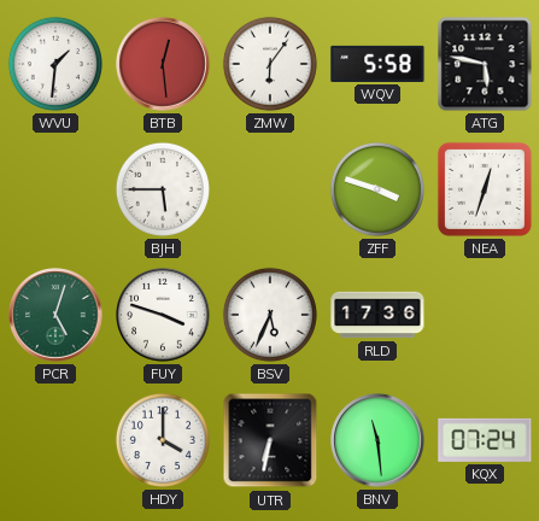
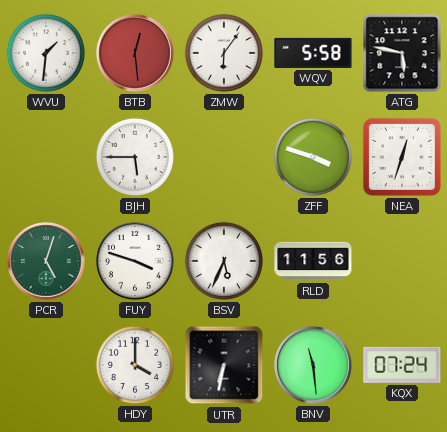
RLD: 17:36 -> 11:56
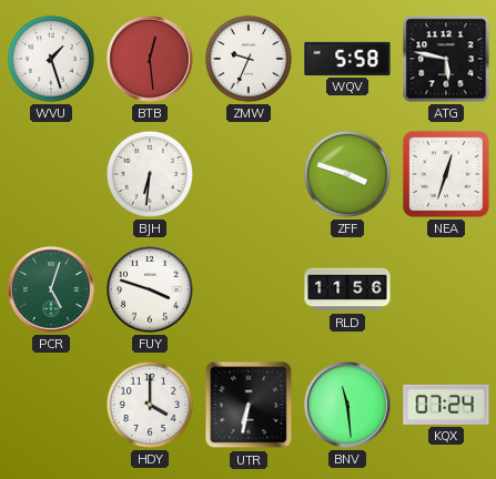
WVU: 1:31 -> 1:27
ZMW: 6:06 -> 9:34
BJH: 5:45 -> 6:31
BSV: 5:34 -> none
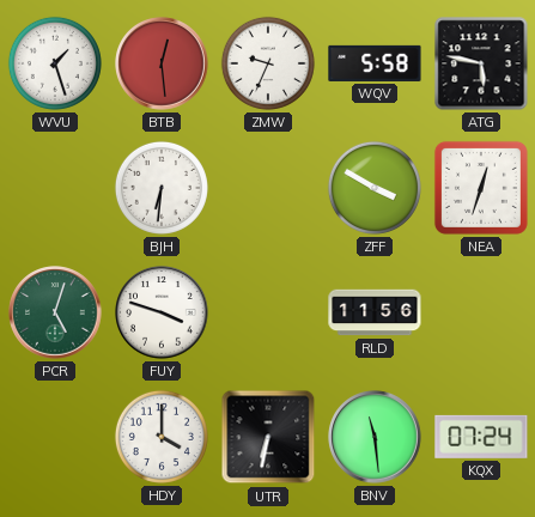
ZFF: 3:48 -> 3:50
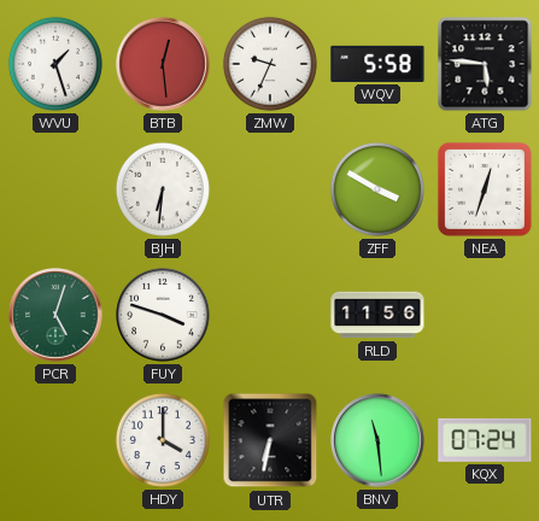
ATG: 5:47 -> 5:46
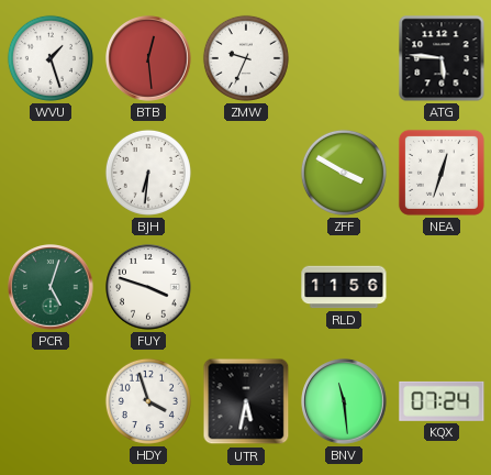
WQV: 5:58 -> none
HDY: 4:00 -> 3:57
UTR: 6:32 -> 5:32
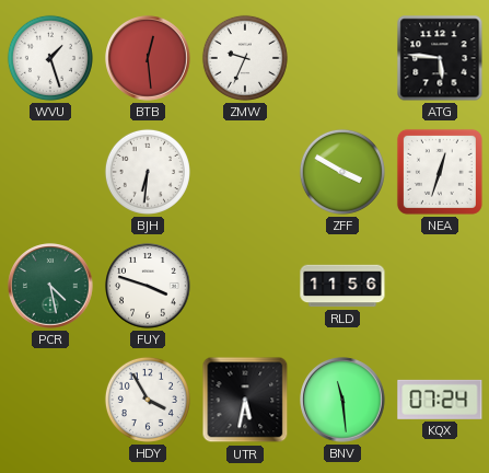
PCR: 5:03 -> 4:28
HDY: 3:57 -> 3:55
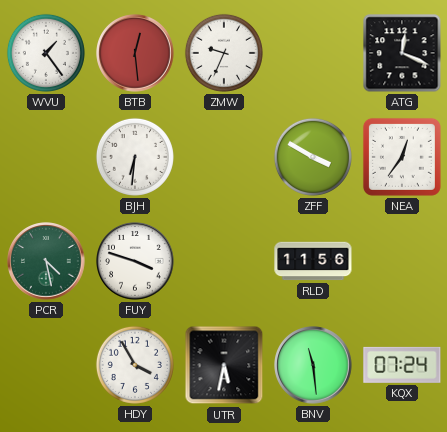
WVU: 1:27 -> 1:24
ATG: 5:46 -> 12:19
NEA: 12:33 -> 12:36
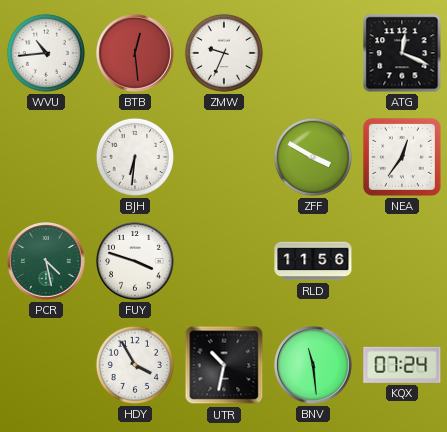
WVU: 1:24 -> 10:44
UTR: 5:32 -> 10:32
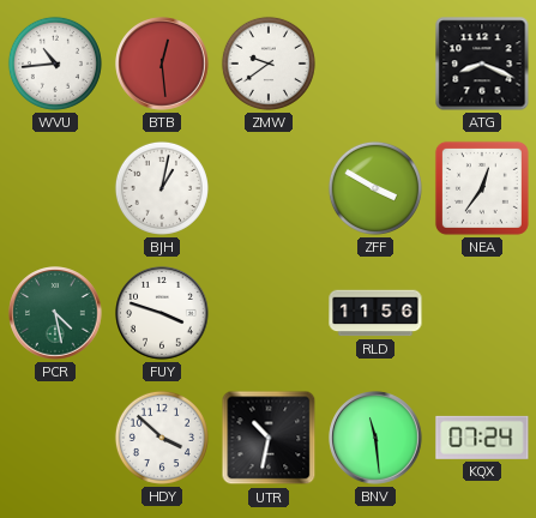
ZMW: 9:34 -> 9:39
ATG: 12:19 -> 8:19
BJH: 6:31 -> 1:02
HDY: 3:55 -> 3:52
